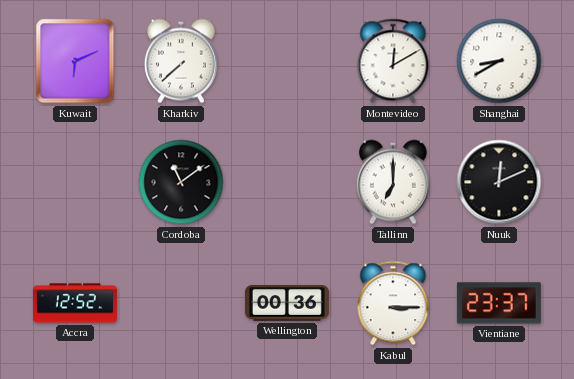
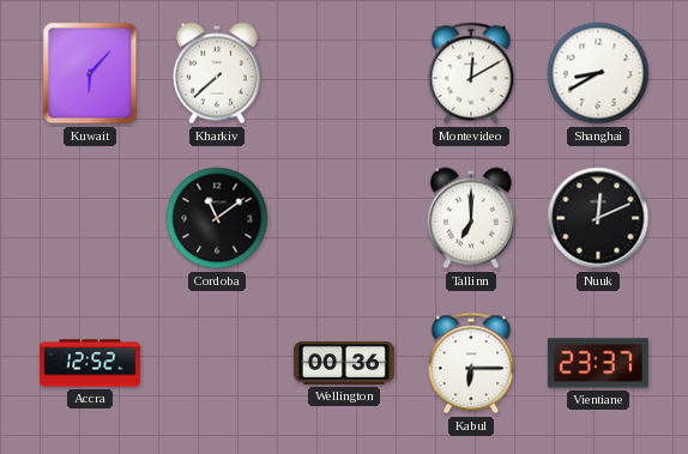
Kuwait: 6:11 -> 6:07
Kabul: 3:15 -> 6:15
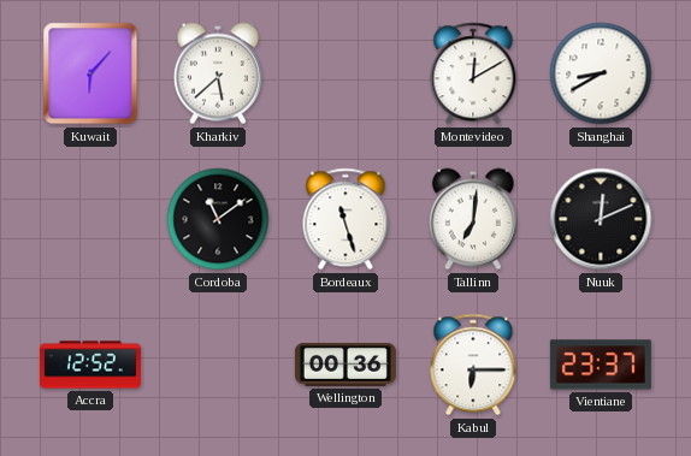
Kharkiv: 7:38 -> 5:38
Bordeaux: none -> 11:27
Tallinn: 7:00 -> 7:01
